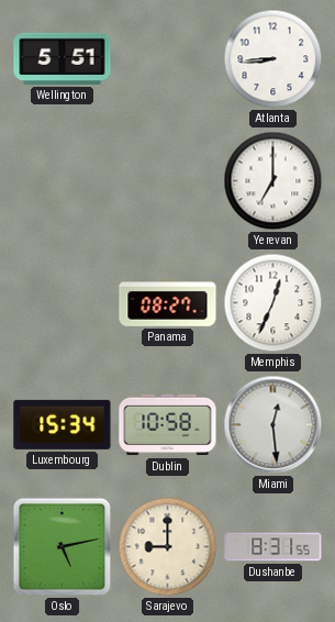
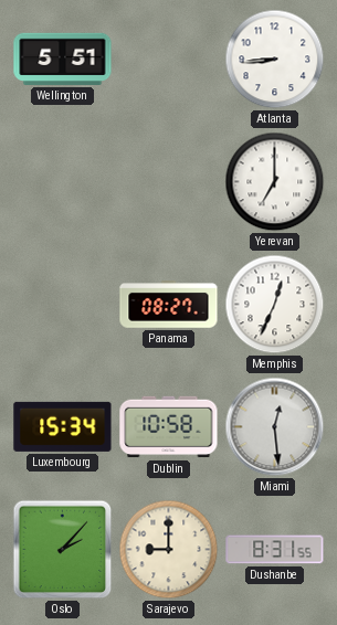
Oslo: 5:13 -> 2:07
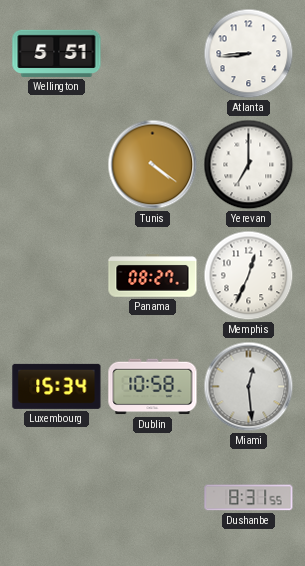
Tunis: none -> 4:21
Oslo: 2:07 -> none
Sarajevo: 9:00 -> none
